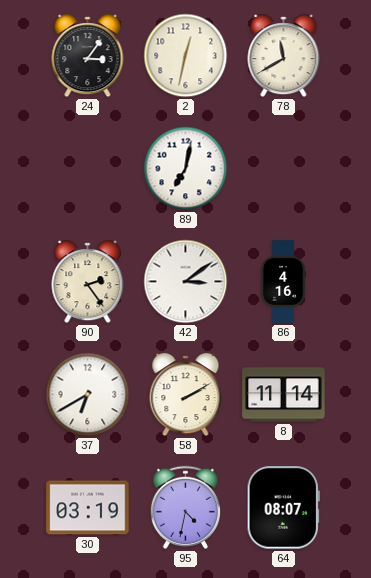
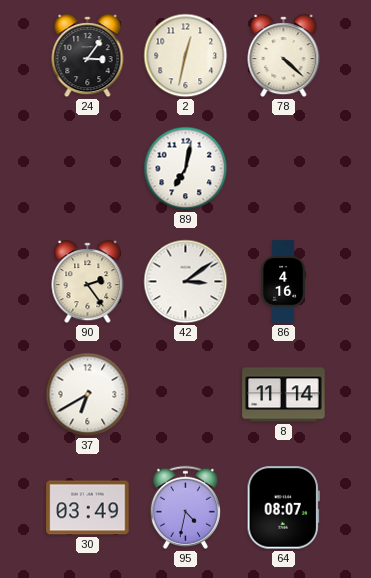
78: 11:40 -> 4:22
58: 2:10 -> none
30: 03:19 -> 03:49
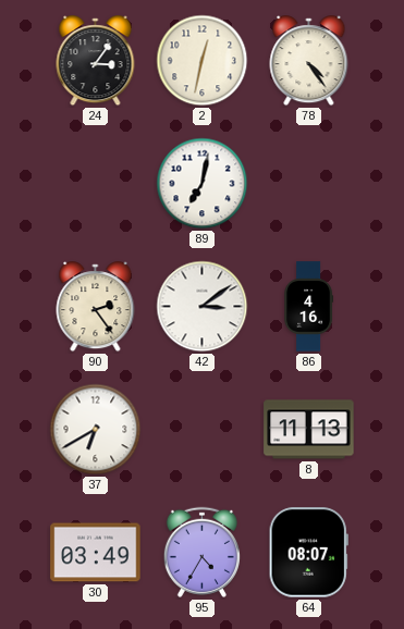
78: 4:22 -> 4:24
8: 11:14 -> 11:13
95: 4:32 -> 4:35
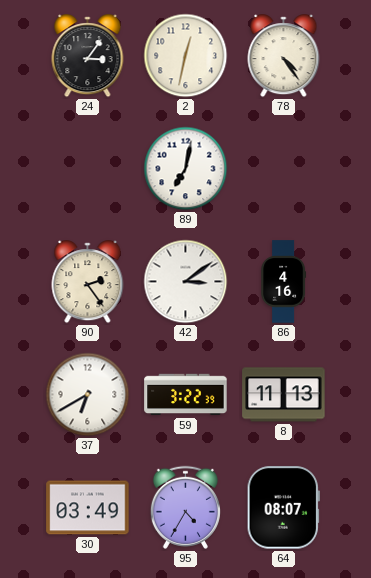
59: none -> 3:22
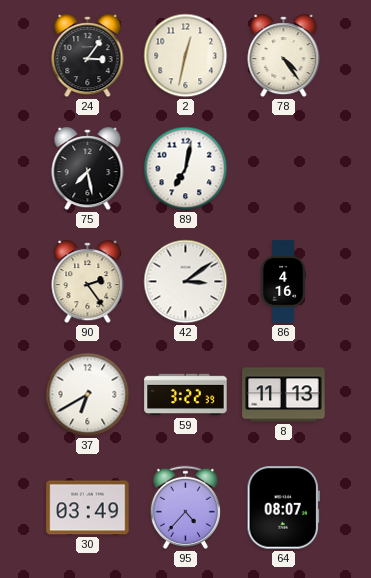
75: none -> 7:28
95: 4:35 -> 4:37
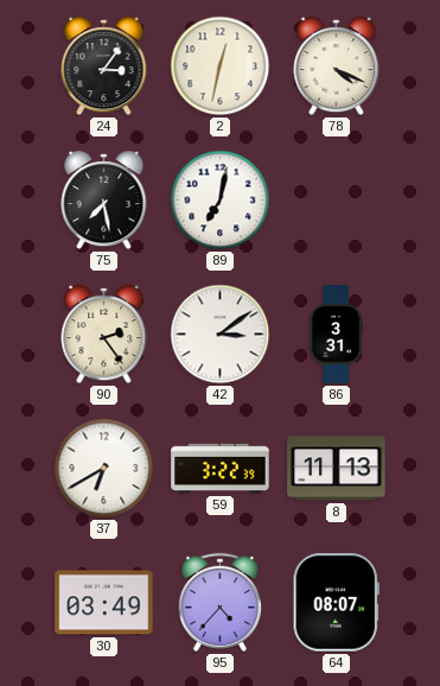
78: 4:24 -> 4:19
86: 4:16 -> 3:31
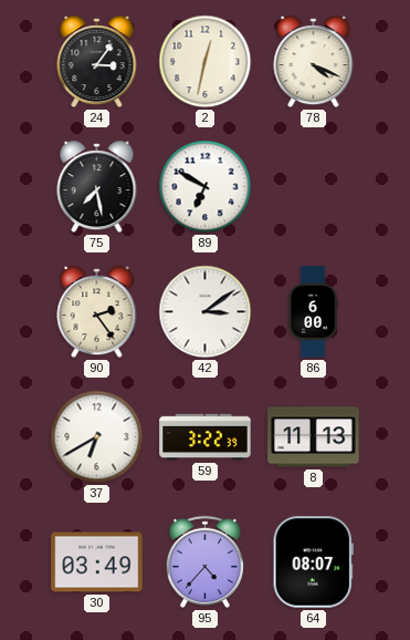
89: 7:02 -> 6:50
86: 3:31 -> 6:00
